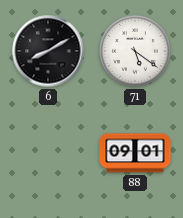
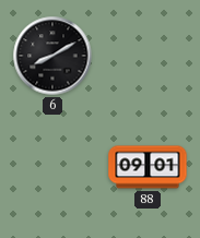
71: 5:21 -> none
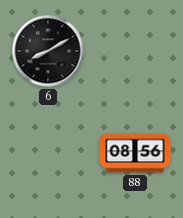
88: 09:01 -> 08:56
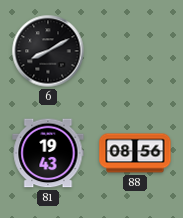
81: none -> 19:43
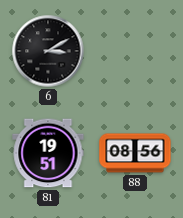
6: 8:10 -> 3:10
81: 19:43 -> 19:51
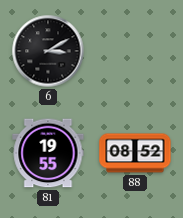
81: 19:51 -> 19:55
88: 08:56 -> 08:52
